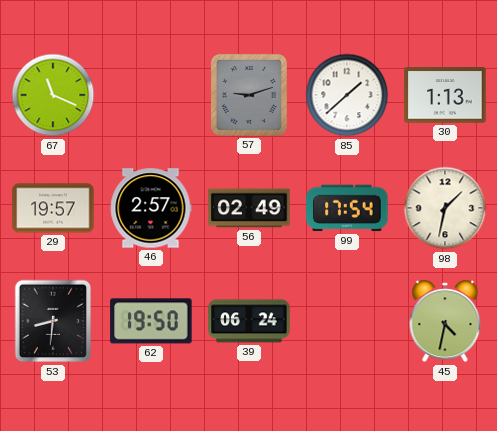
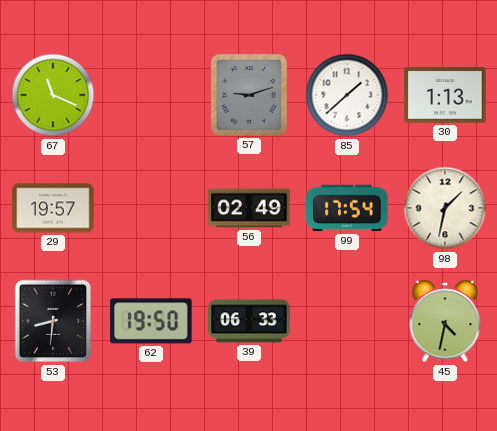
46: 2:57 -> none
39: 06:24 -> 06:33
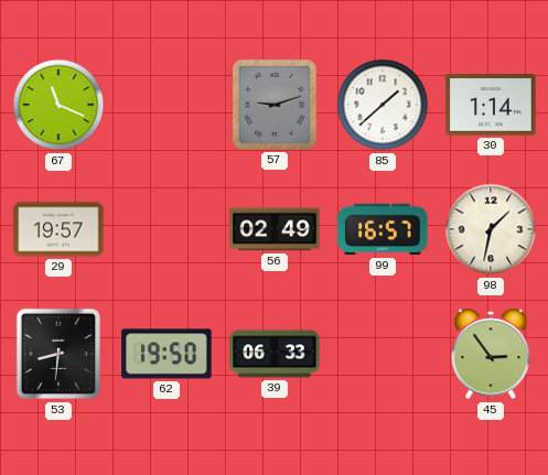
30: 1:13 -> 1:14
99: 17:54 -> 16:57
45: 4:32 -> 2:54
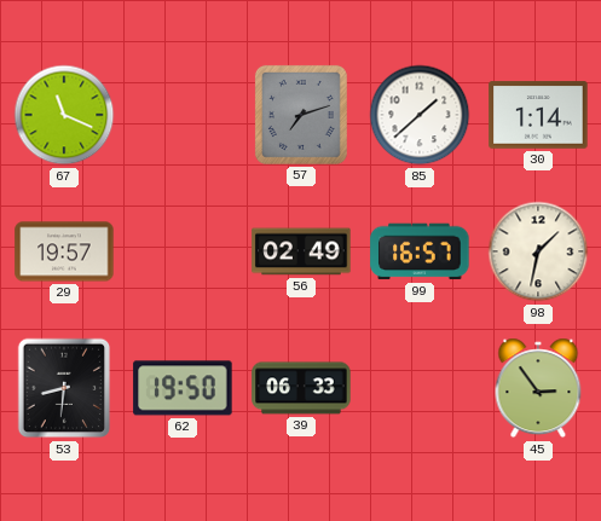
57: 9:12 -> 7:12
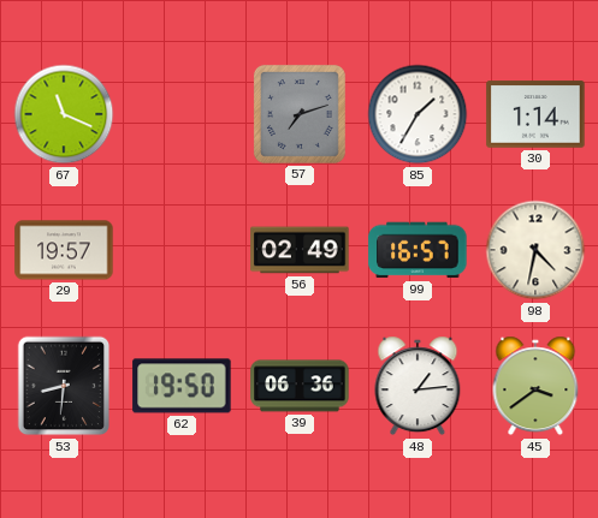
85: 1:38 -> 1:35
98: 1:32 -> 4:32
39: 06:33 -> 06:36
48: none -> 1:14
45: 2:54 -> 3:39
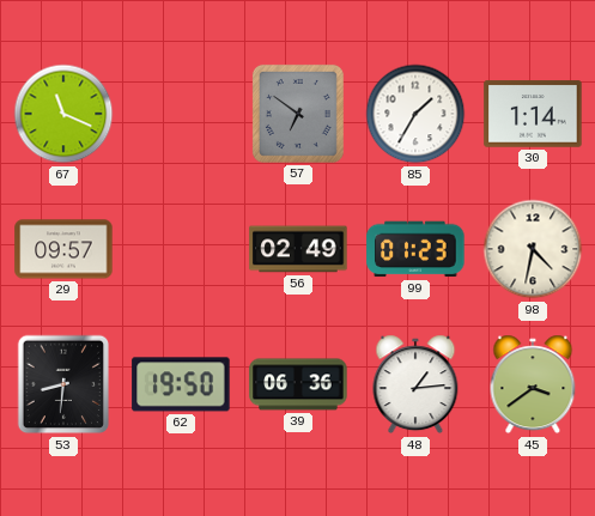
57: 7:12 -> 6:51
29: 19:57 -> 09:57
99: 16:57 -> 01:23
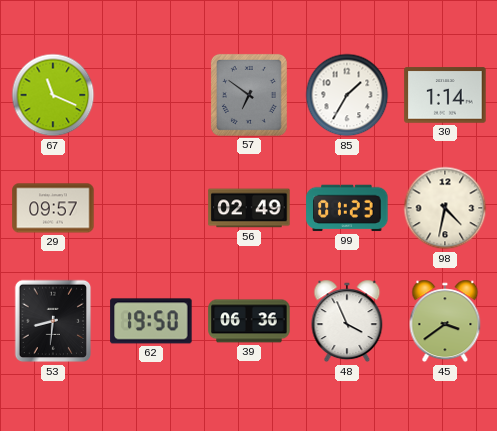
48: 1:14 -> 3:56
